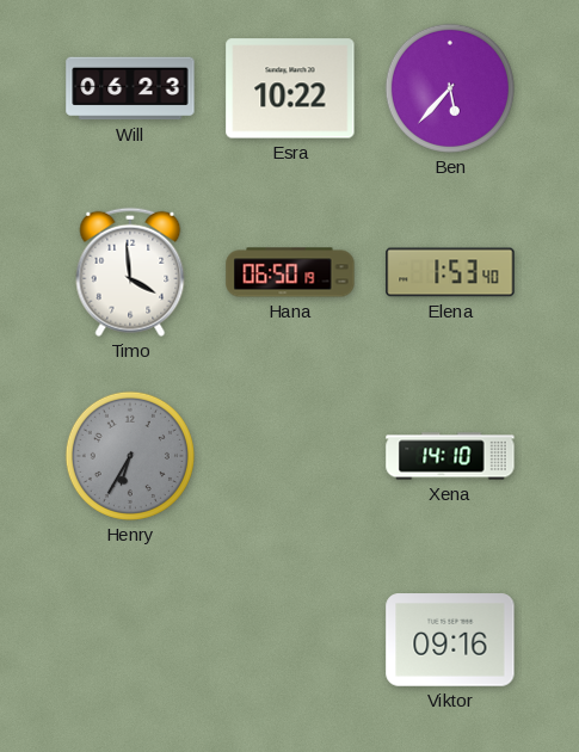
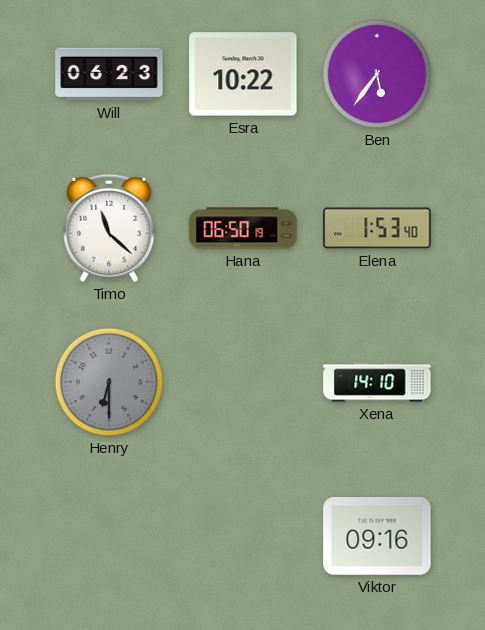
Ben: 5:37 -> 5:36
Timo: 3:59 -> 11:22
Henry: 6:35 -> 6:30
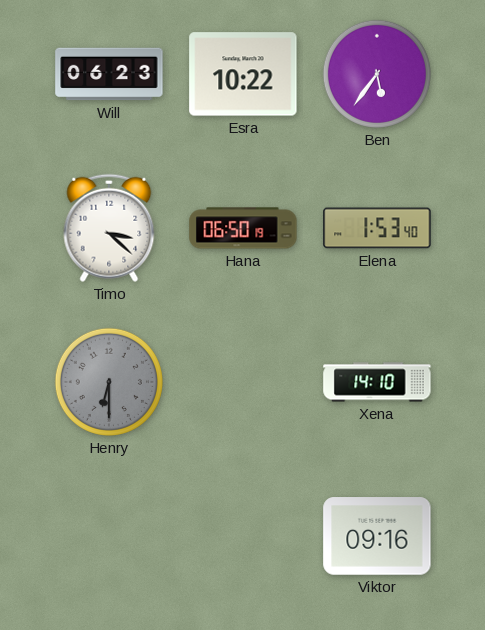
Timo: 11:22 -> 3:22
